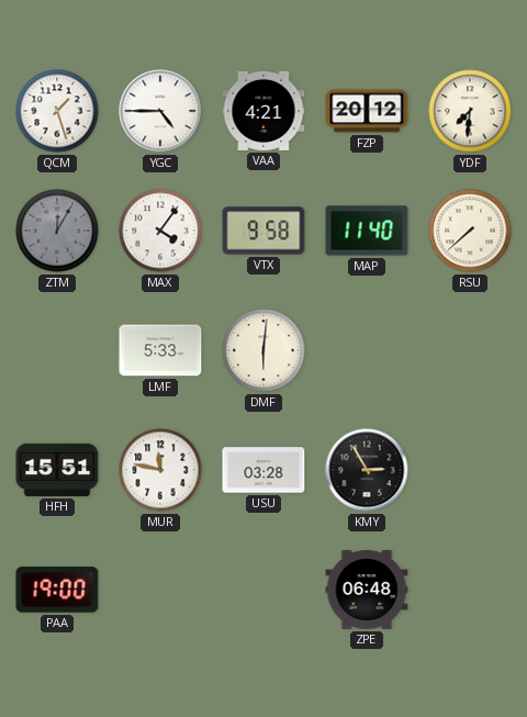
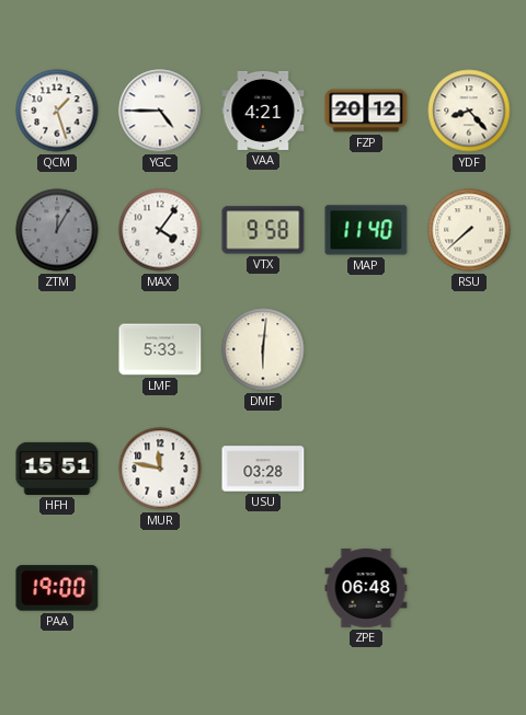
YDF: 7:31 -> 8:23
KMY: 2:55 -> none
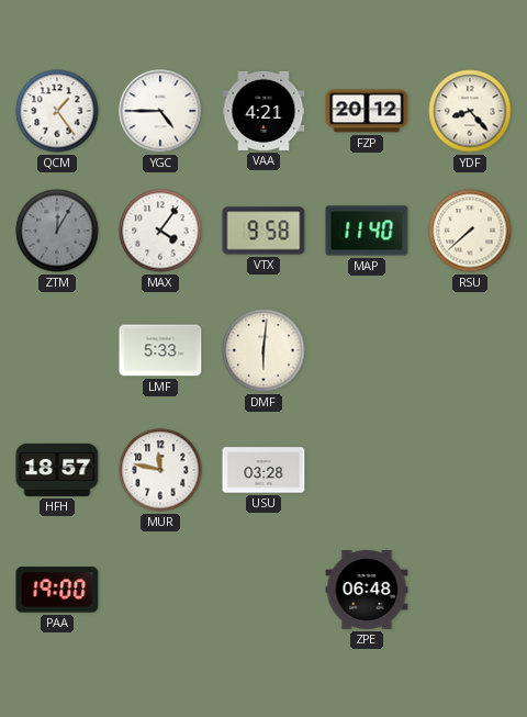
QCM: 1:27 -> 1:24
HFH: 15:51 -> 18:57
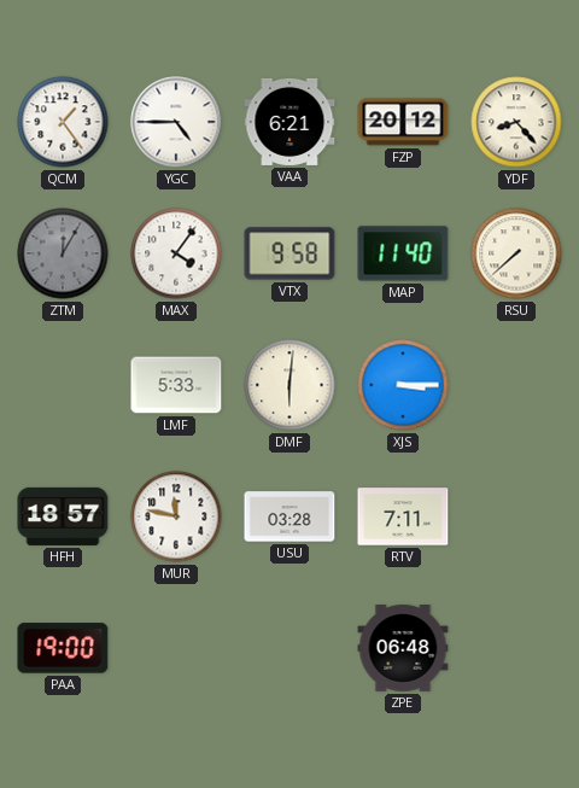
VAA: 4:21 -> 6:21
XJS: none -> 3:15
RTV: none -> 7:11
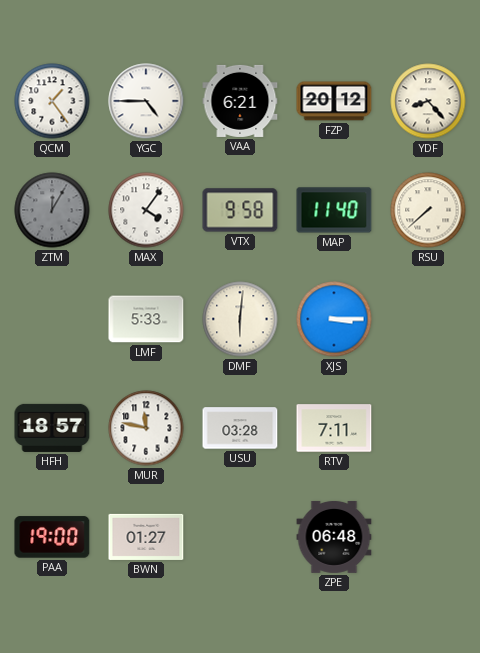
BWN: none -> 01:27
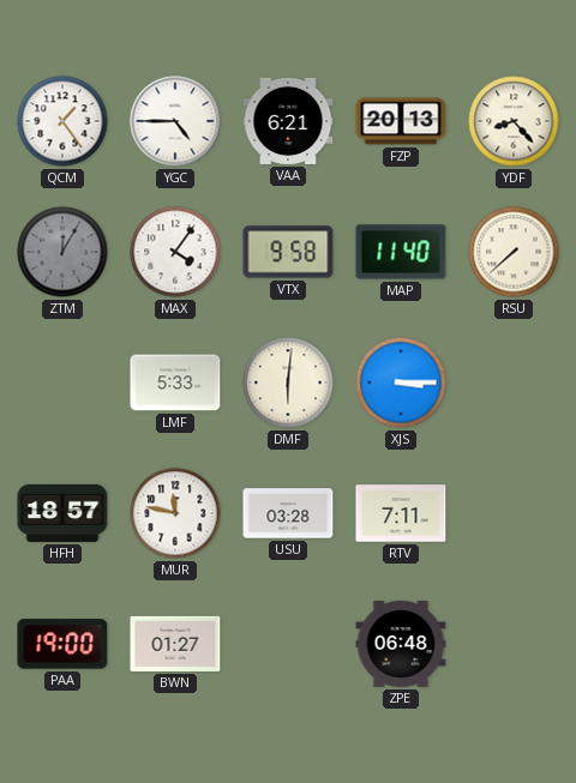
FZP: 20:12 -> 20:13
